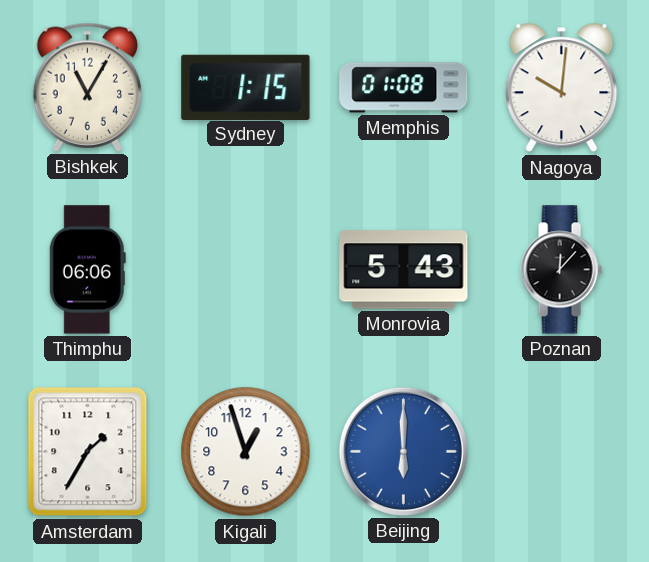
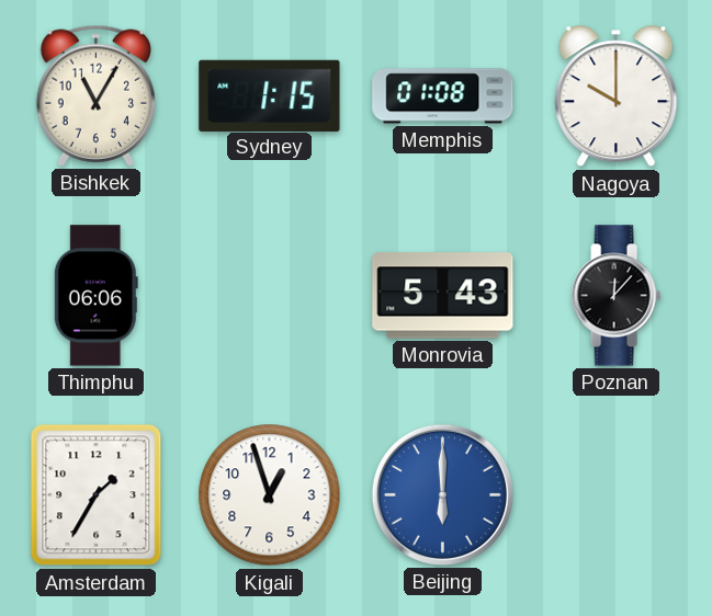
Nagoya: 10:01 -> 10:00
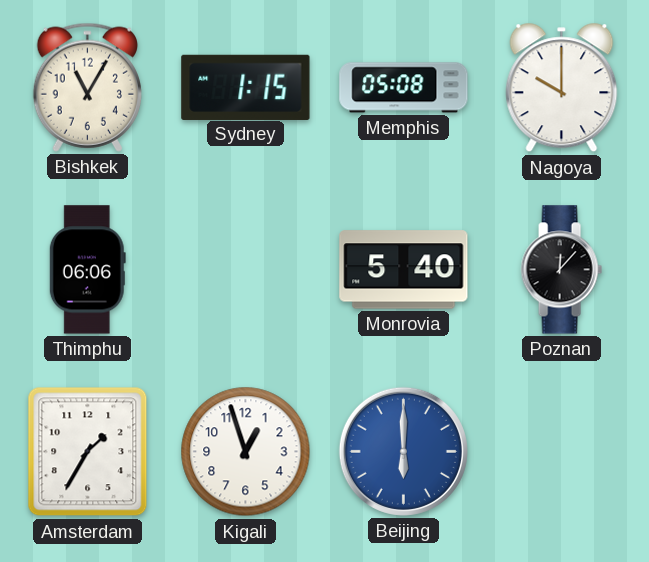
Memphis: 01:08 -> 05:08
Monrovia: 5:43 -> 5:40
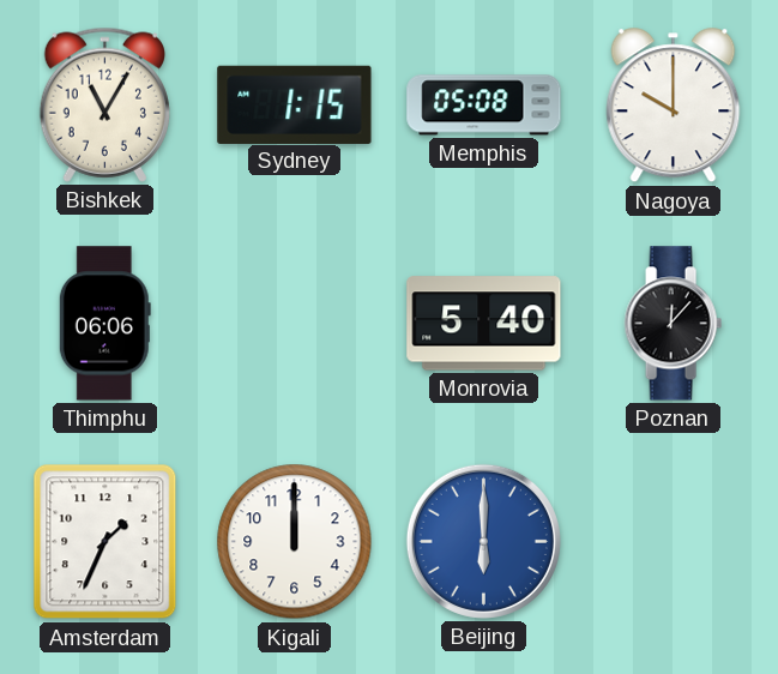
Amsterdam: 1:35 -> 1:34
Kigali: 12:57 -> 12:00
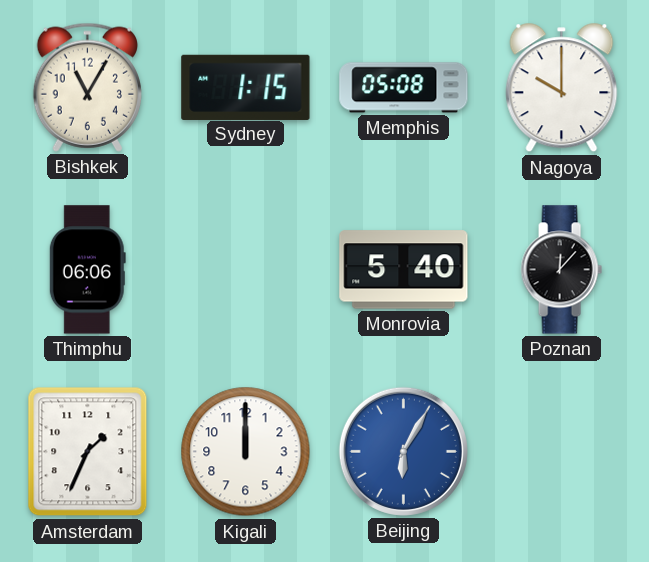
Beijing: 6:00 -> 6:05
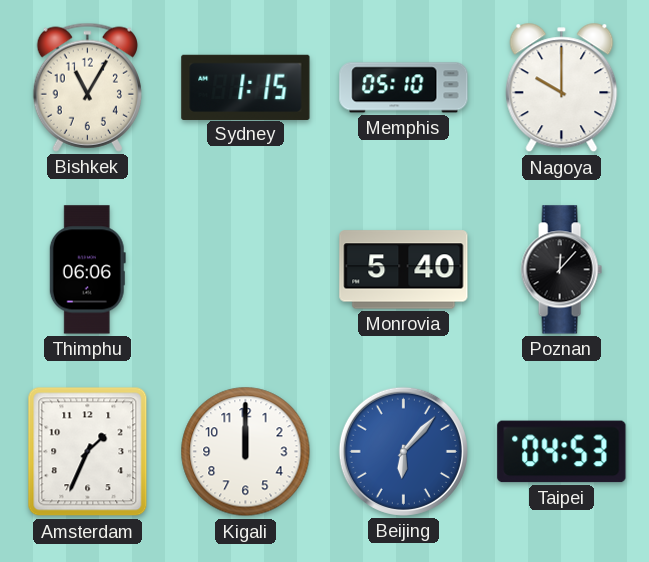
Memphis: 05:08 -> 05:10
Beijing: 6:05 -> 6:07
Taipei: none -> 04:53
